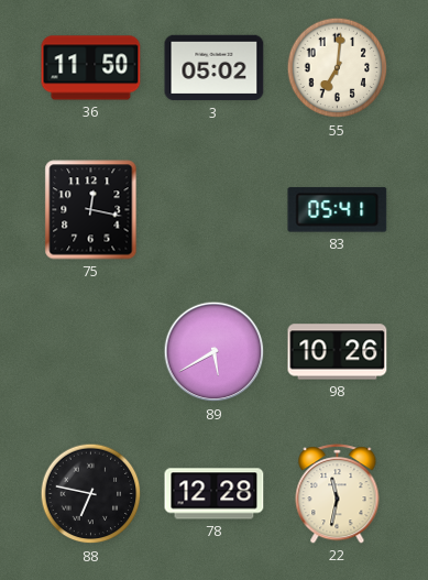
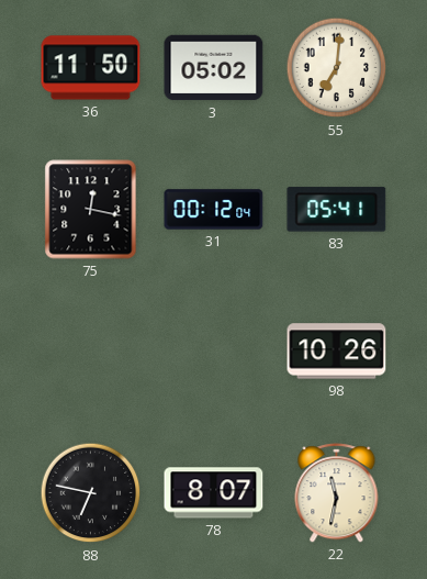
31: none -> 00:12
89: 5:40 -> none
78: 12:28 -> 8:07
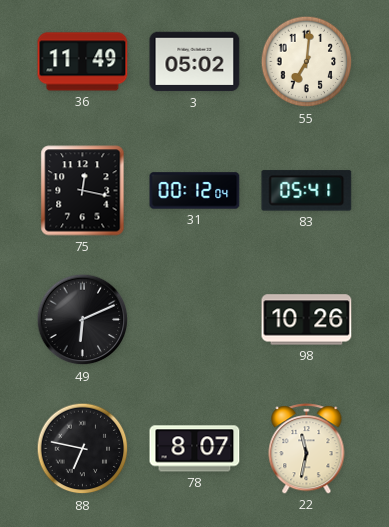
36: 11:50 -> 11:49
49: none -> 6:11
